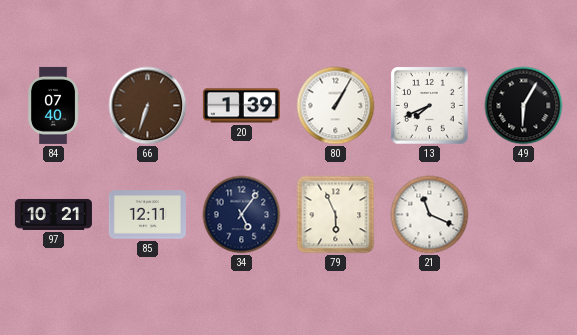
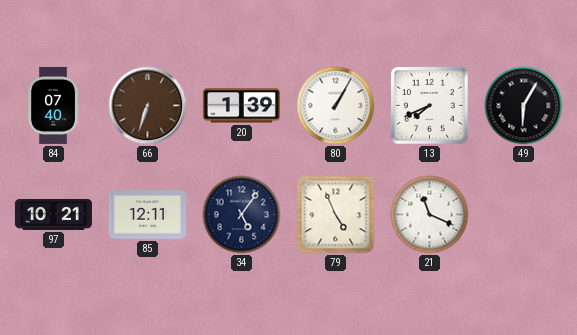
79: 5:56 -> 4:56
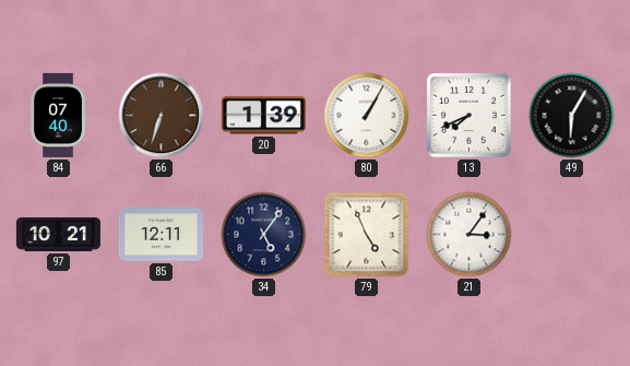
21: 11:19 -> 3:06
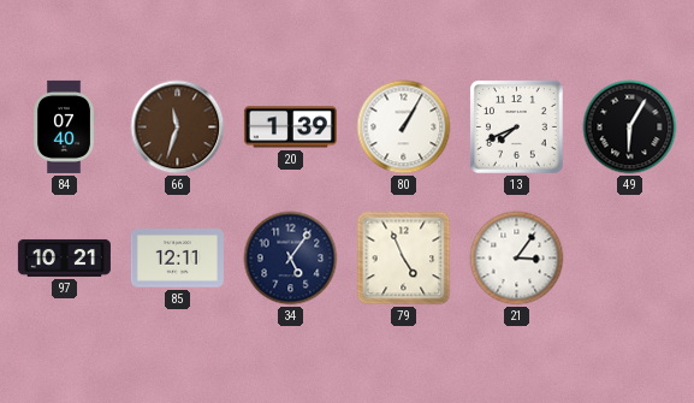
66: 6:33 -> 11:33
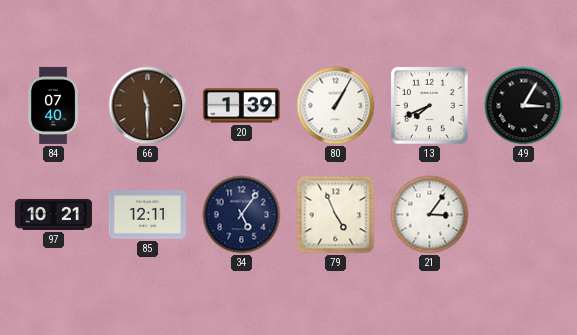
66: 11:33 -> 11:30
49: 6:05 -> 3:05
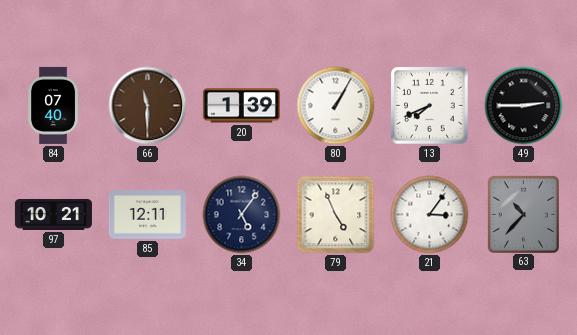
49: 3:05 -> 2:45
63: none -> 10:37
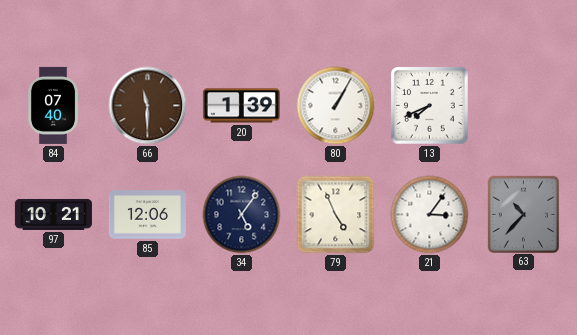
49: 2:45 -> none
85: 12:11 -> 12:06
